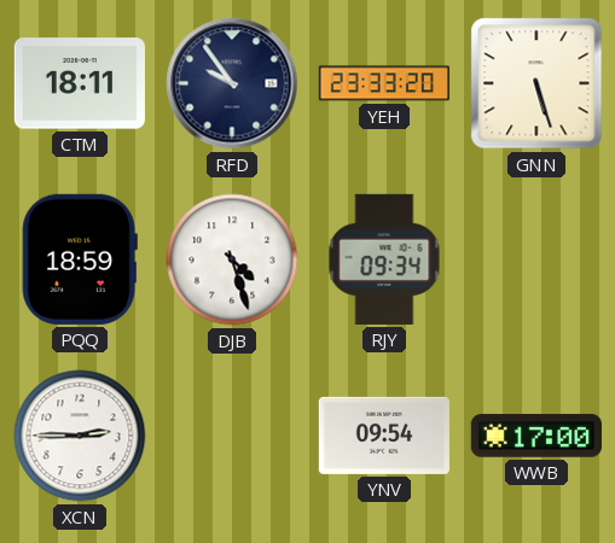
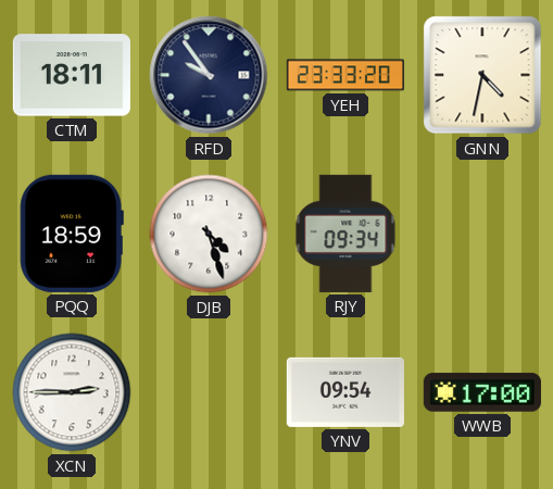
GNN: 5:27 -> 4:32
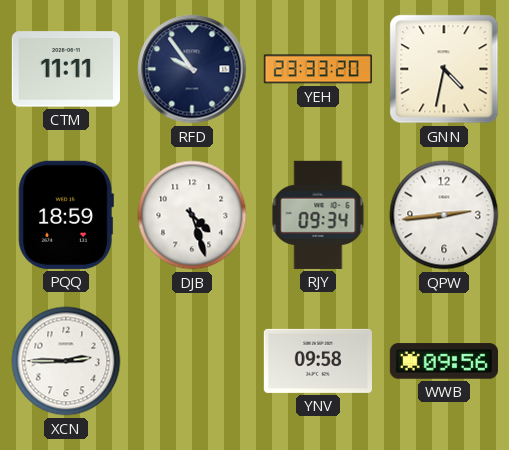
CTM: 18:11 -> 11:11
QPW: none -> 2:44
YNV: 09:54 -> 09:58
WWB: 17:00 -> 09:56
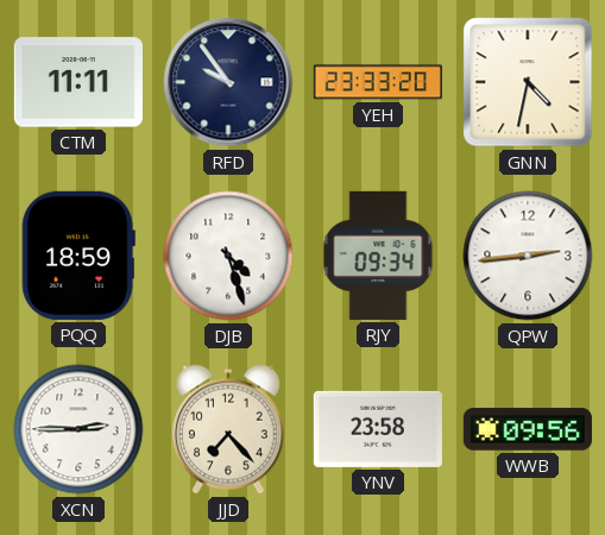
JJD: none -> 7:23
YNV: 09:58 -> 23:58
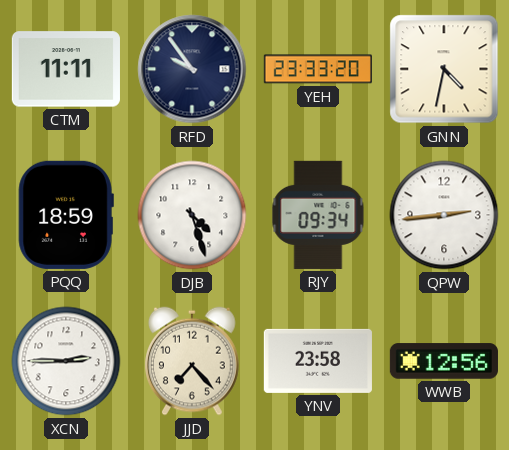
WWB: 09:56 -> 12:56
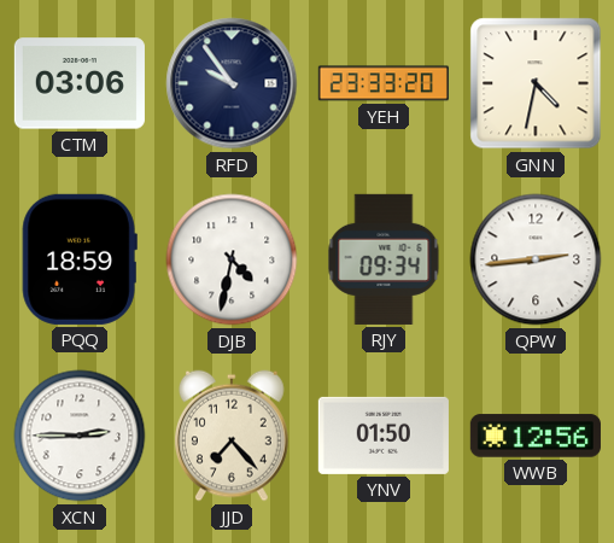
CTM: 11:11 -> 03:06
DJB: 4:27 -> 4:32
YNV: 23:58 -> 01:50
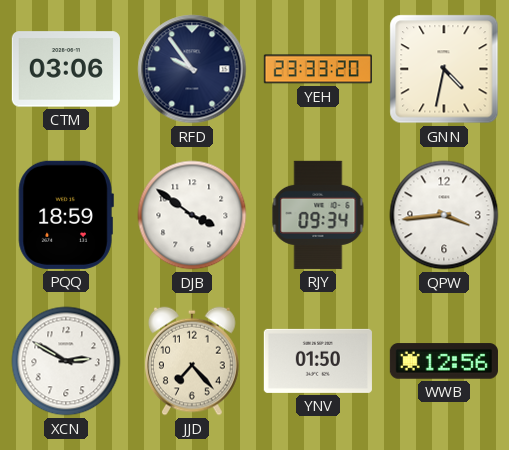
DJB: 4:32 -> 3:51
QPW: 2:44 -> 3:44
XCN: 2:45 -> 2:50
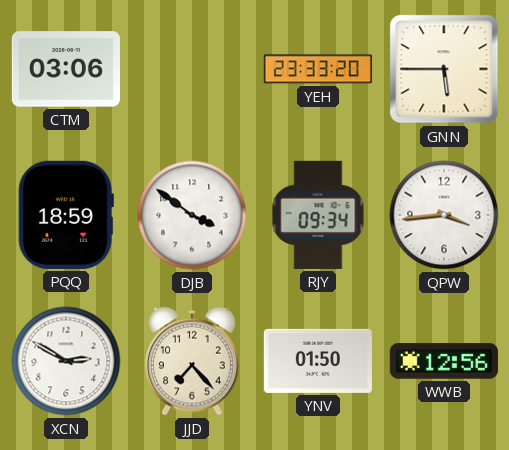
RFD: 9:54 -> none
GNN: 4:32 -> 5:45
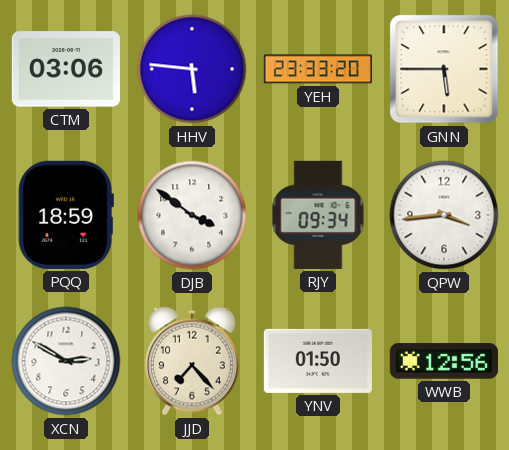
HHV: none -> 5:46
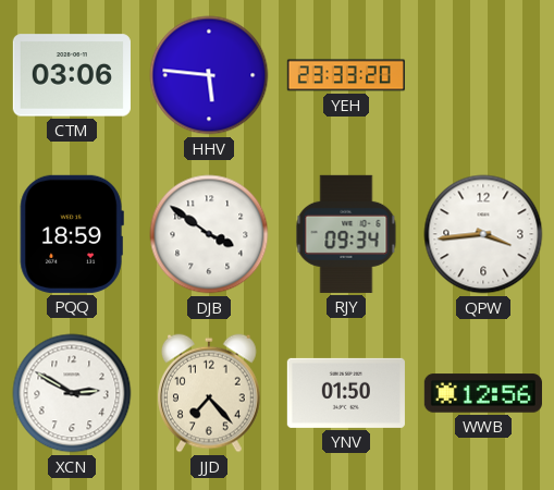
GNN: 5:45 -> none
